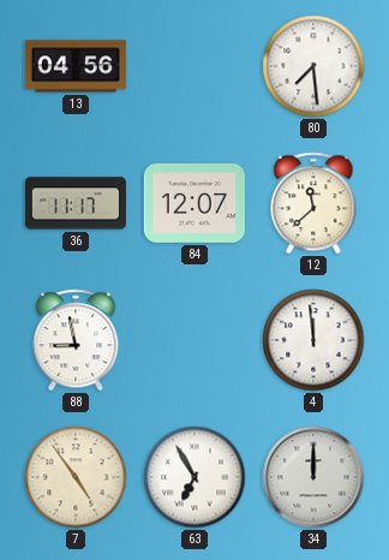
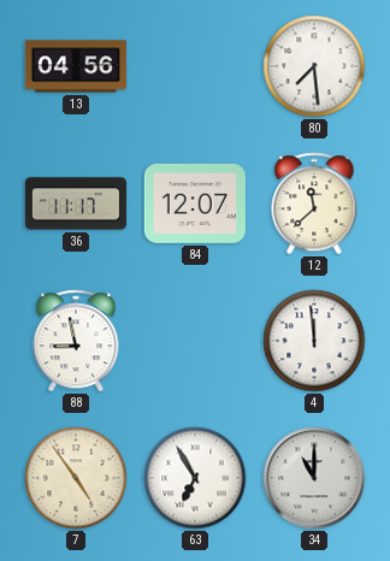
34: 12:00 -> 11:00
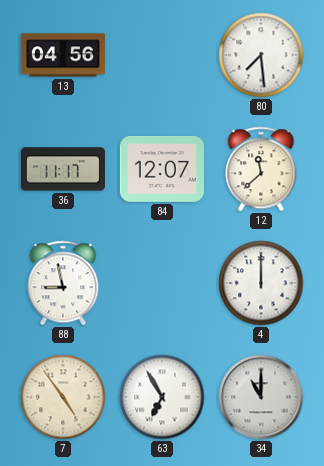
4: 11:59 -> 12:00
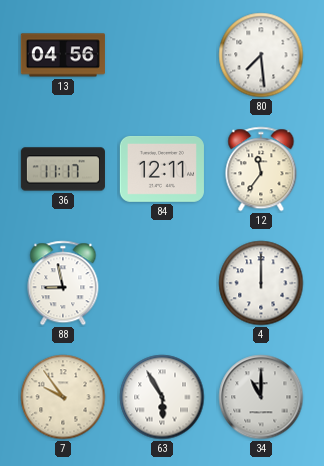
84: 12:07 -> 12:11
12: 11:38 -> 11:36
7: 4:54 -> 9:54
63: 6:55 -> 5:55
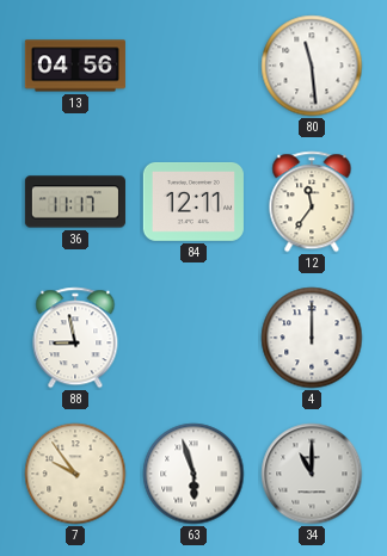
80: 7:29 -> 11:29
63: 5:55 -> 5:57
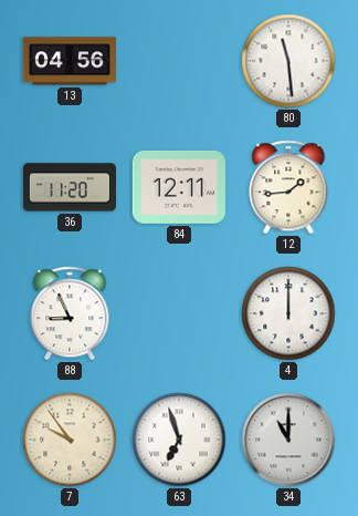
36: 11:17 -> 11:20
12: 11:36 -> 1:44
88: 8:58 -> 8:56
63: 5:57 -> 6:57
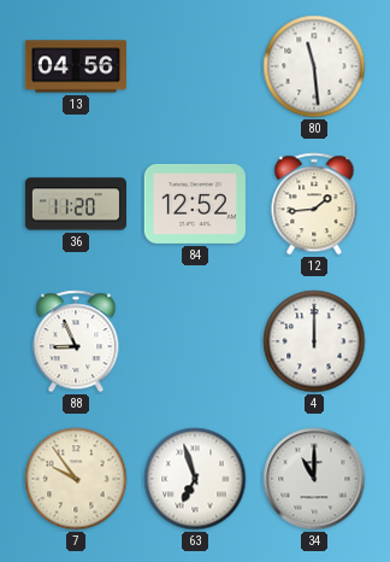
84: 12:11 -> 12:52
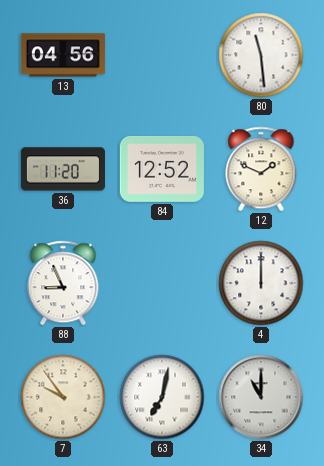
12: 1:44 -> 1:49
63: 6:57 -> 7:02
